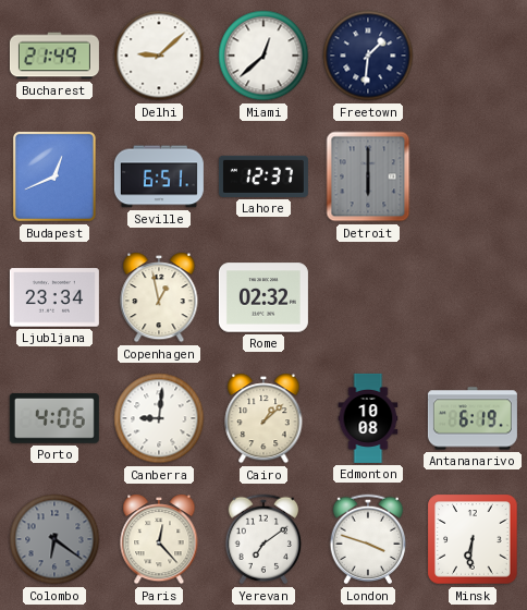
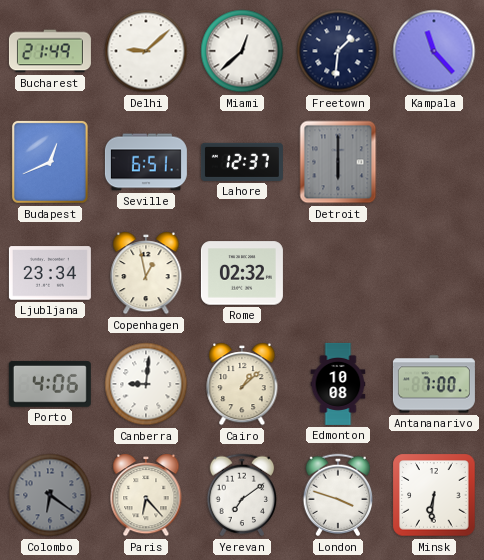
Kampala: none -> 11:23
Antananarivo: 6:19 -> 7:00
Paris: 12:23 -> 6:23
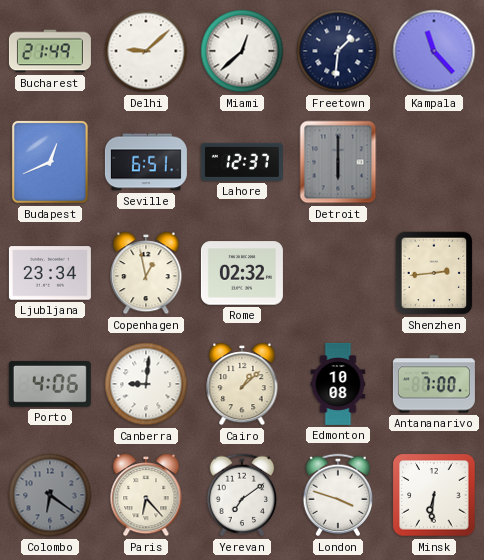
Shenzhen: none -> 2:44
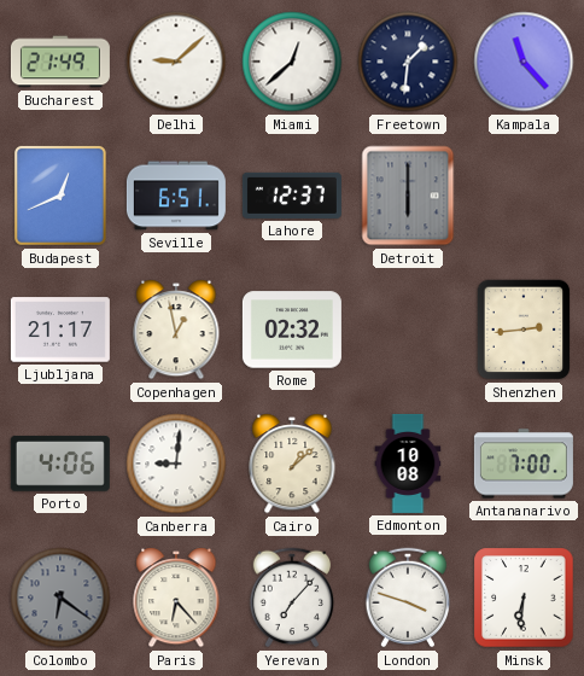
Ljubljana: 23:34 -> 21:17
Yerevan: 7:09 -> 7:07
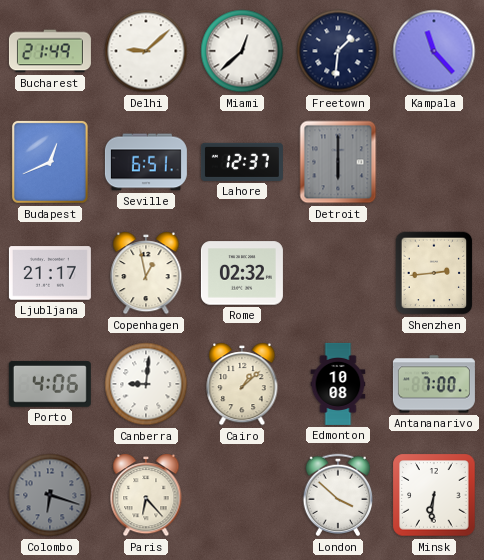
Colombo: 6:21 -> 6:18
Yerevan: 7:07 -> none
London: 3:48 -> 3:52
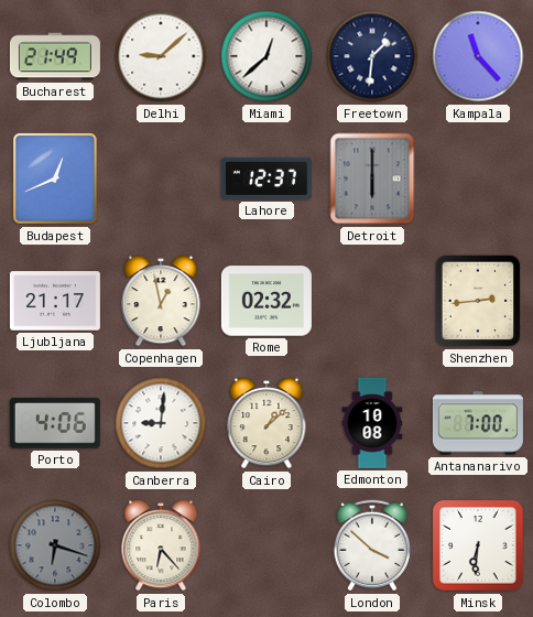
Seville: 6:51 -> none
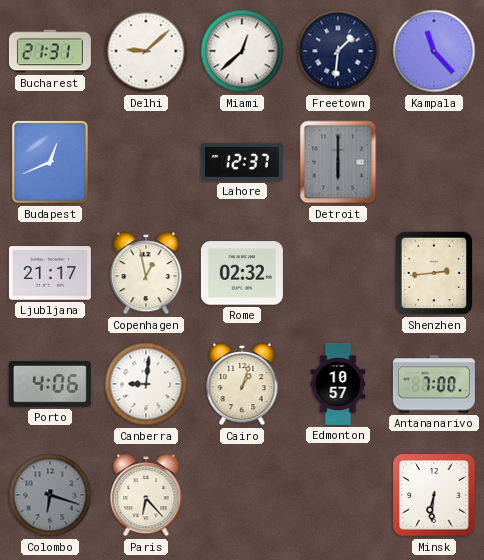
Bucharest: 21:49 -> 21:31
Cairo: 1:08 -> 1:03
Edmonton: 10:08 -> 10:57
London: 3:52 -> none
